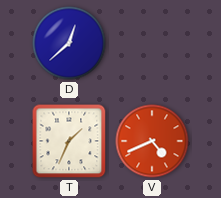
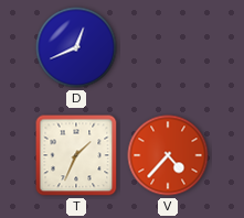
D: 12:38 -> 12:41
V: 4:41 -> 4:37
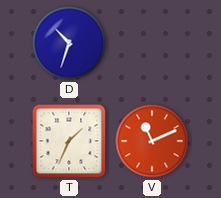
D: 12:41 -> 10:33
V: 4:37 -> 11:11
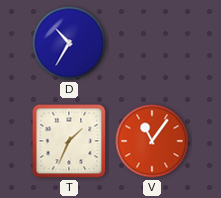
D: 10:33 -> 10:35
V: 11:11 -> 11:06
